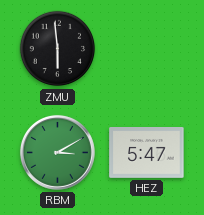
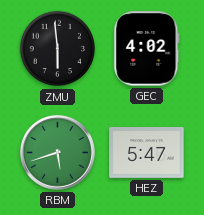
GEC: none -> 4:02
RBM: 3:10 -> 5:42
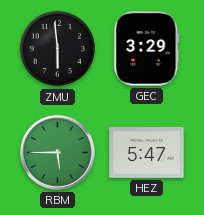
GEC: 4:02 -> 3:29
RBM: 5:42 -> 5:45
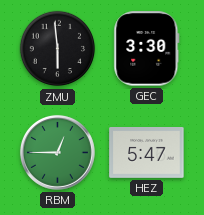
GEC: 3:29 -> 3:30
RBM: 5:45 -> 12:45
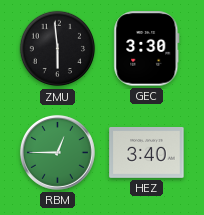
HEZ: 5:47 -> 3:40
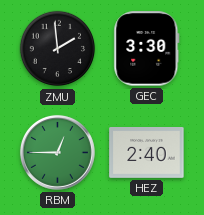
ZMU: 5:59 -> 1:59
HEZ: 3:40 -> 2:40
